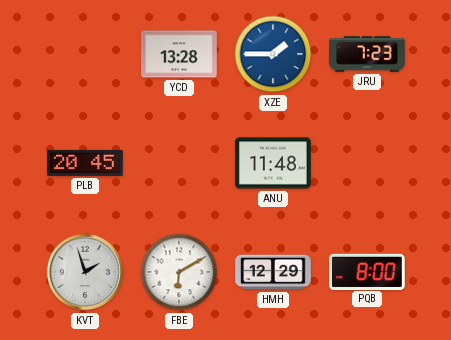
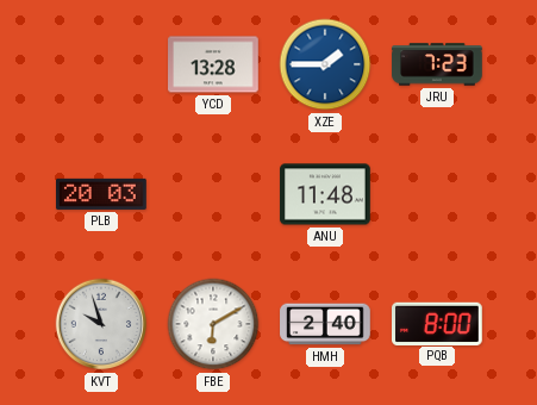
PLB: 20:45 -> 20:03
KVT: 1:57 -> 9:57
HMH: 12:29 -> 2:40
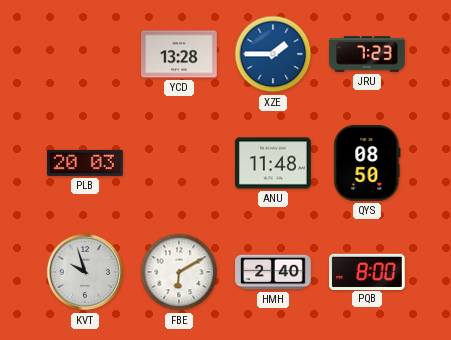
QYS: none -> 08:50
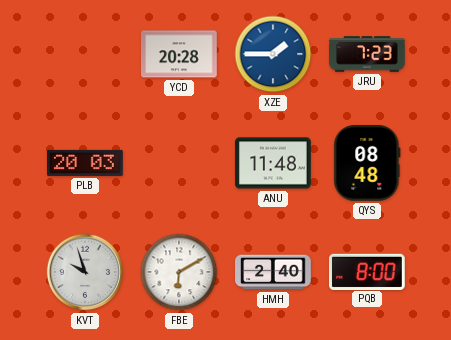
YCD: 13:28 -> 20:28
QYS: 08:50 -> 08:48
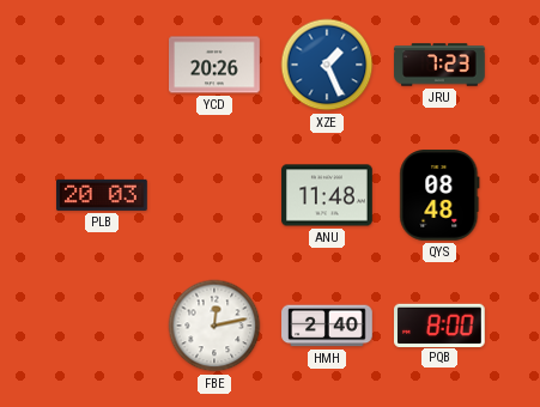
YCD: 20:28 -> 20:26
XZE: 1:45 -> 1:26
KVT: 9:57 -> none
FBE: 6:10 -> 12:13
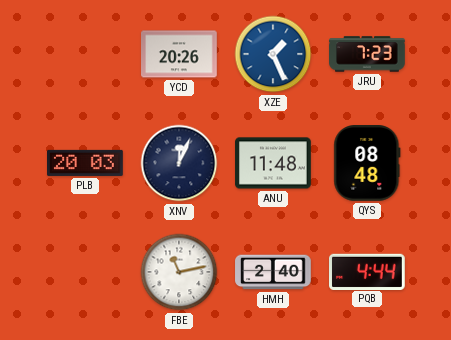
XNV: none -> 12:04
FBE: 12:13 -> 11:13
PQB: 8:00 -> 4:44
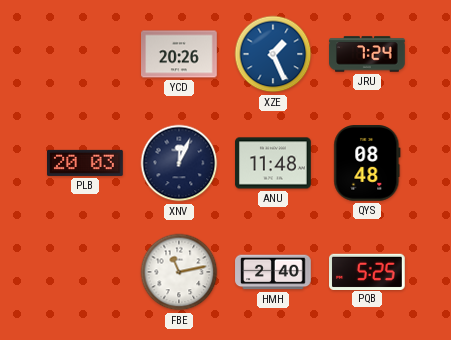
JRU: 7:23 -> 7:24
PQB: 4:44 -> 5:25
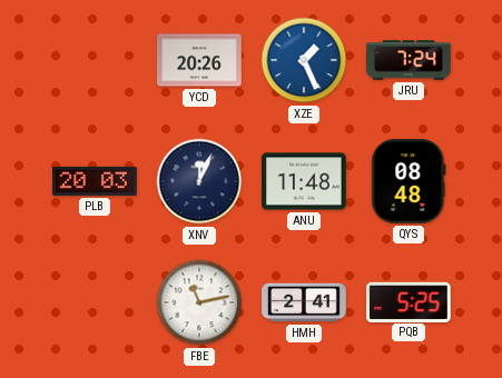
HMH: 2:40 -> 2:41
